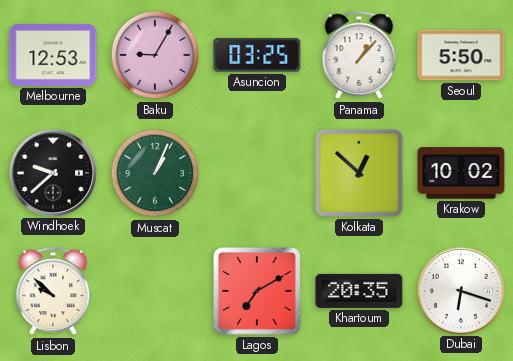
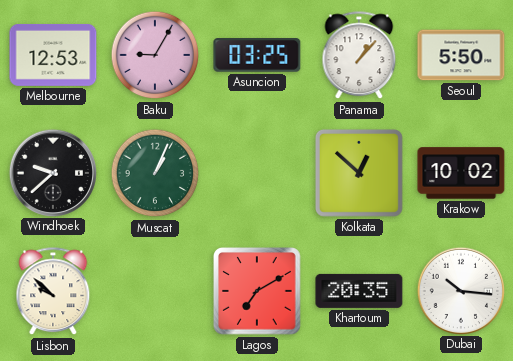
Dubai: 6:18 -> 10:16
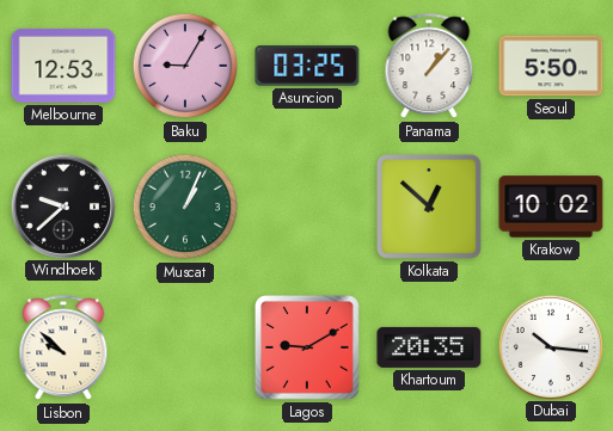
Lagos: 7:10 -> 9:10
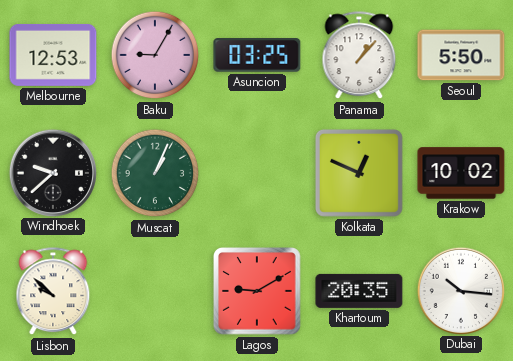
Kolkata: 12:52 -> 12:49
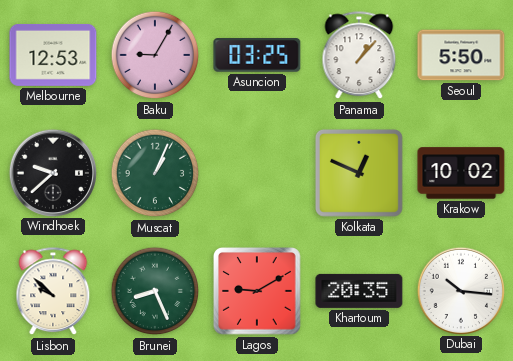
Brunei: none -> 8:26
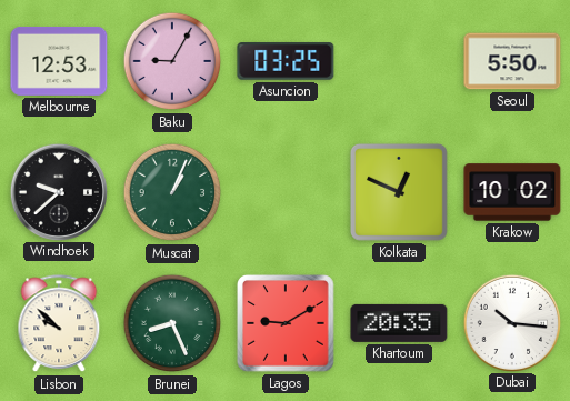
Panama: 1:07 -> none
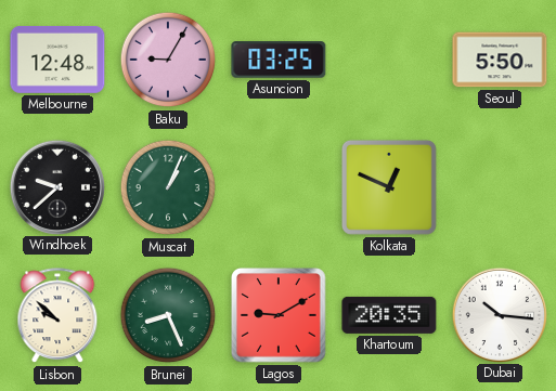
Melbourne: 12:53 -> 12:48
Krakow: 10:02 -> none
